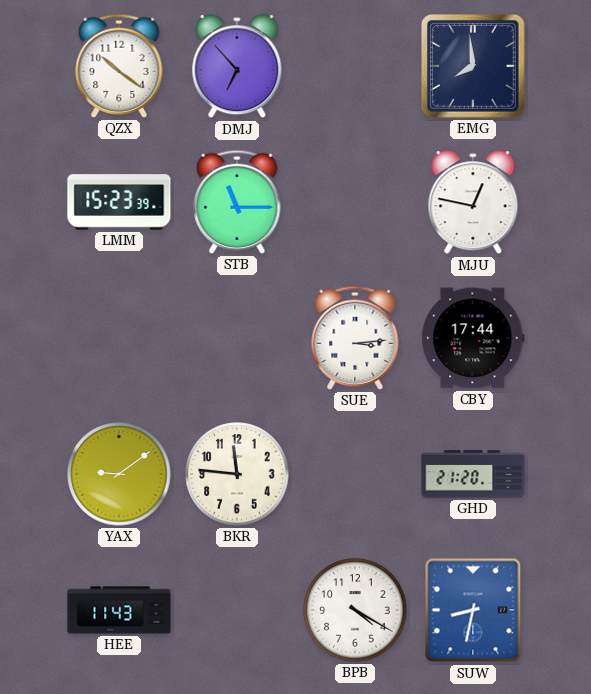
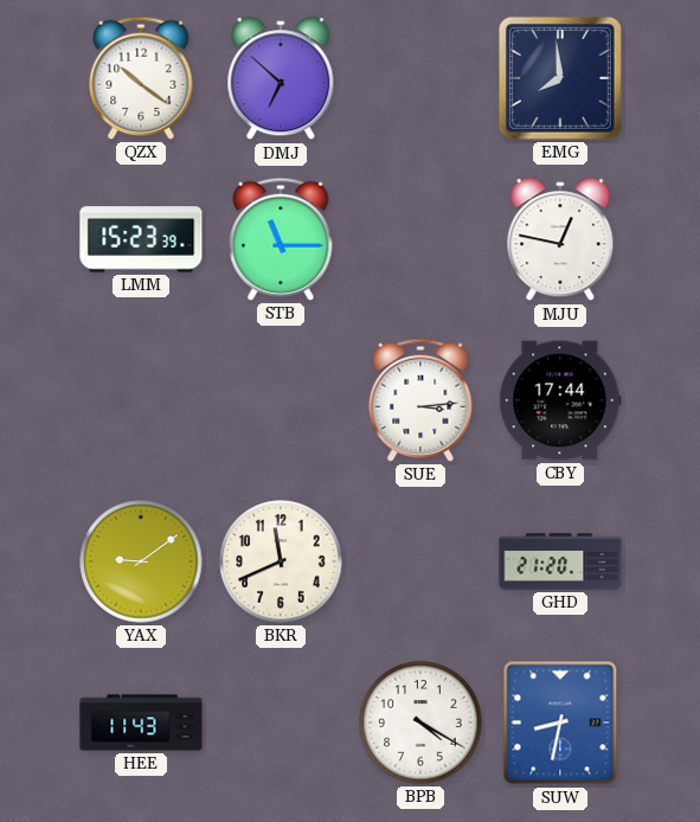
DMJ: 6:53 -> 6:52
BKR: 11:46 -> 11:41
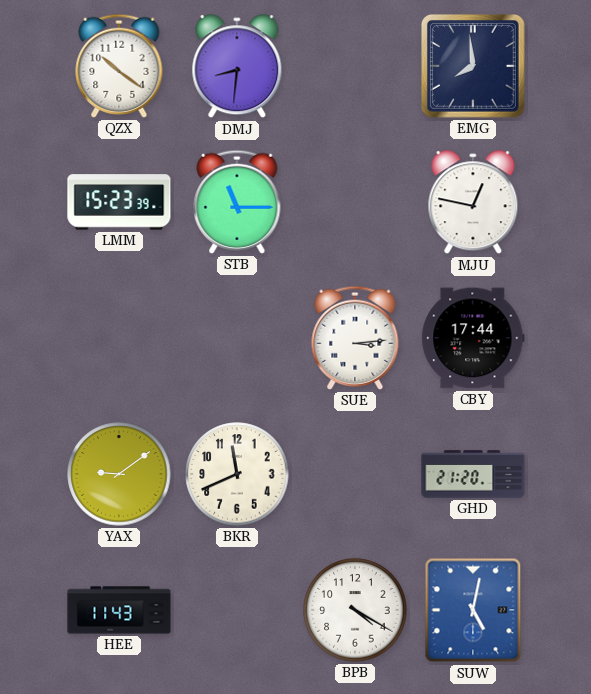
DMJ: 6:52 -> 8:31
SUW: 8:32 -> 5:02
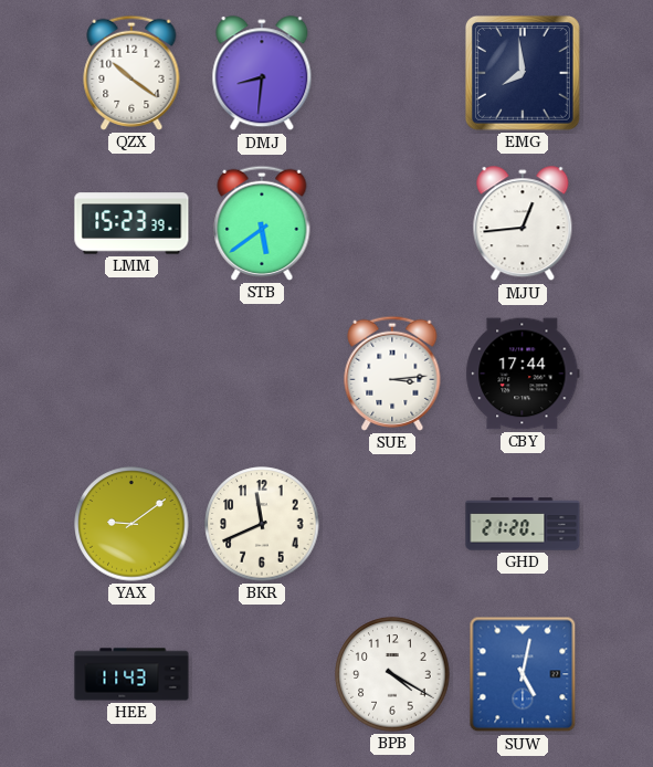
STB: 11:15 -> 5:39
MJU: 12:47 -> 12:44
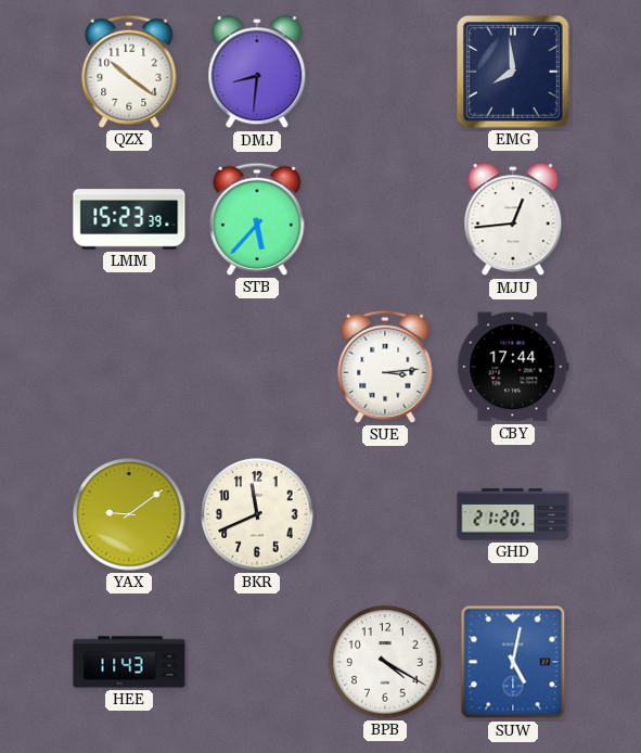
STB: 5:39 -> 5:37
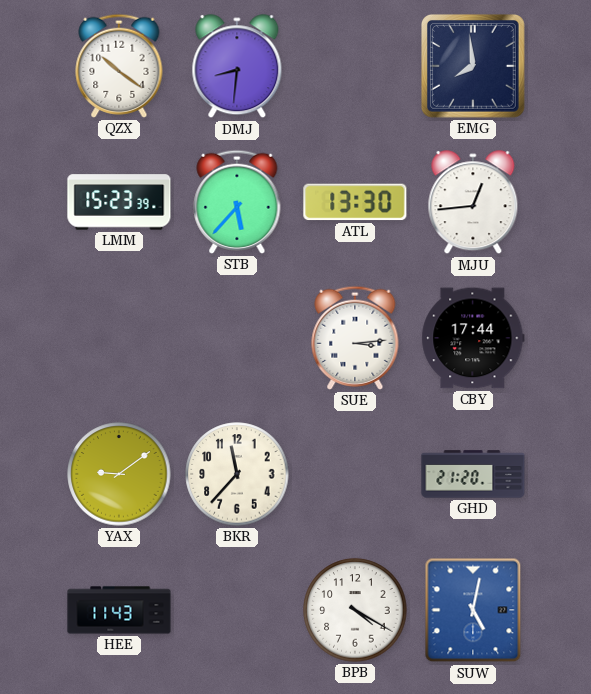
ATL: none -> 13:30
BKR: 11:41 -> 11:37
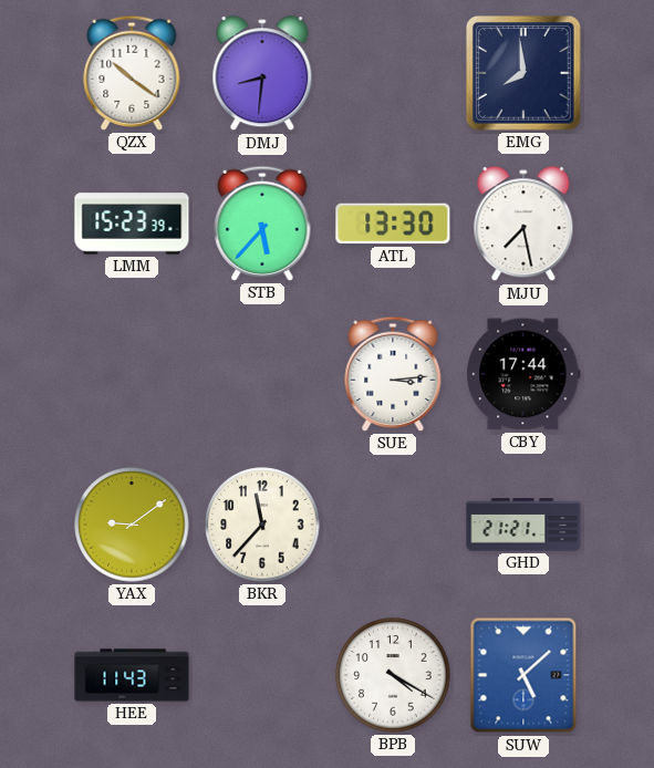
MJU: 12:44 -> 7:28
GHD: 21:20 -> 21:21
SUW: 5:02 -> 5:08
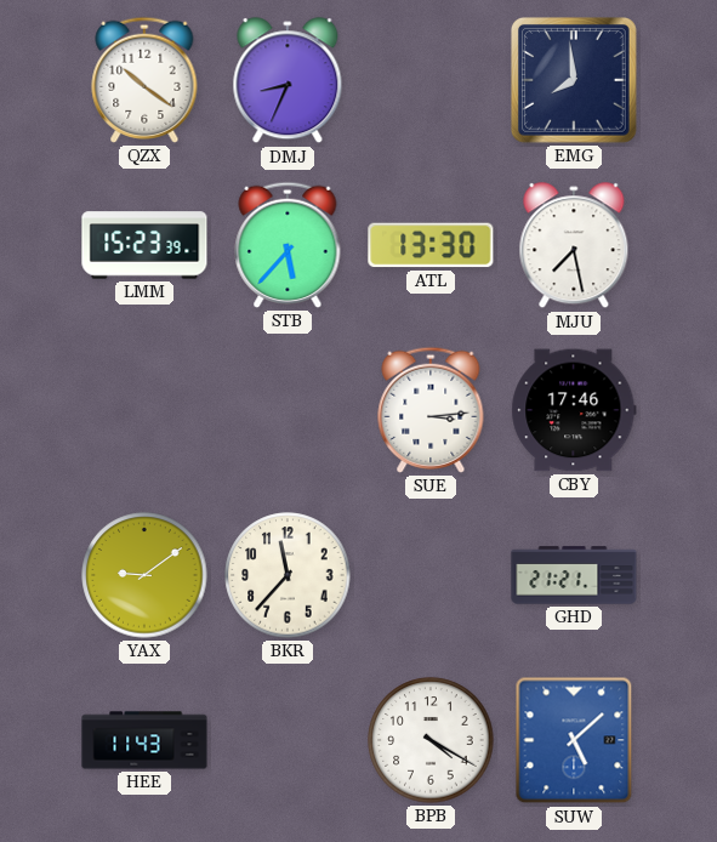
DMJ: 8:31 -> 8:34
CBY: 17:44 -> 17:46
